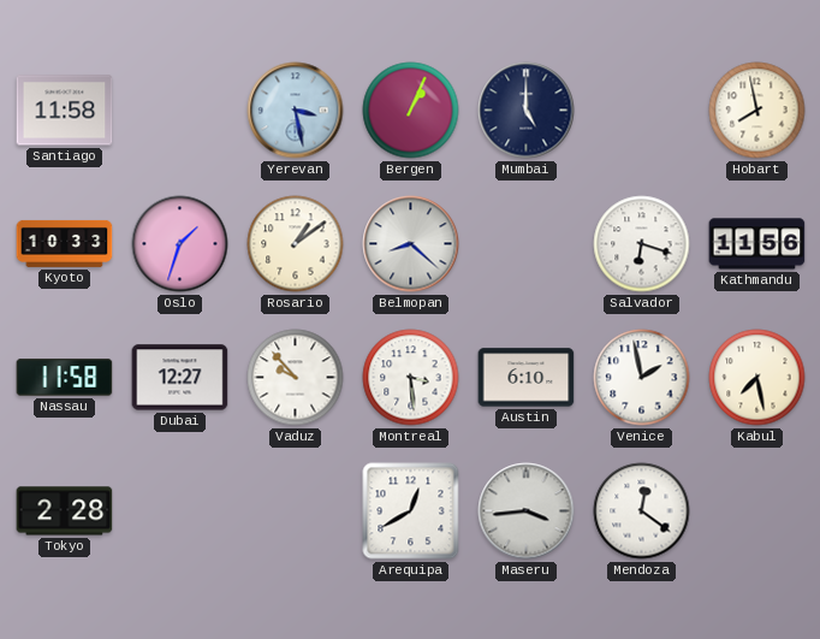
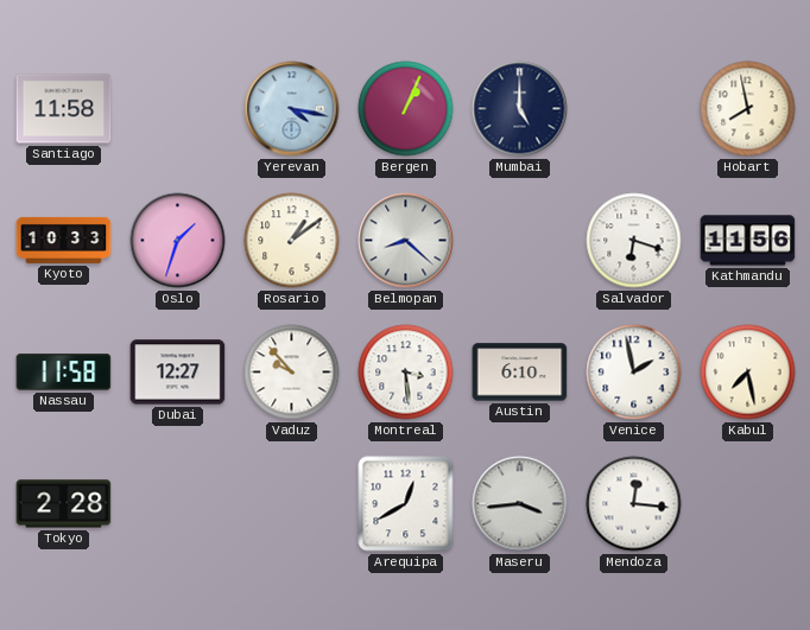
Yerevan: 3:28 -> 4:17
Mendoza: 12:21 -> 12:16
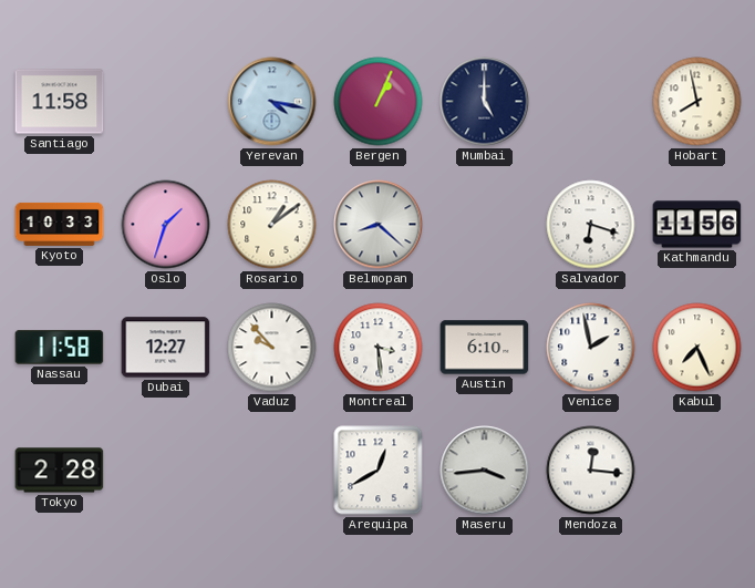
Kabul: 7:28 -> 7:26
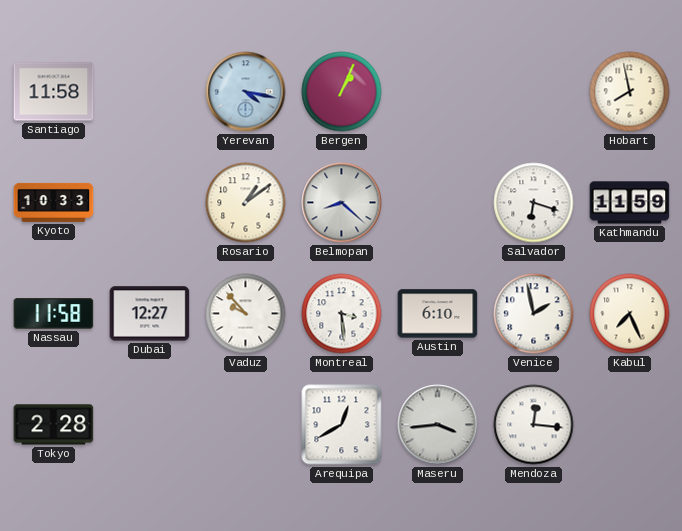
Mumbai: 5:00 -> none
Oslo: 1:33 -> none
Kathmandu: 11:56 -> 11:59
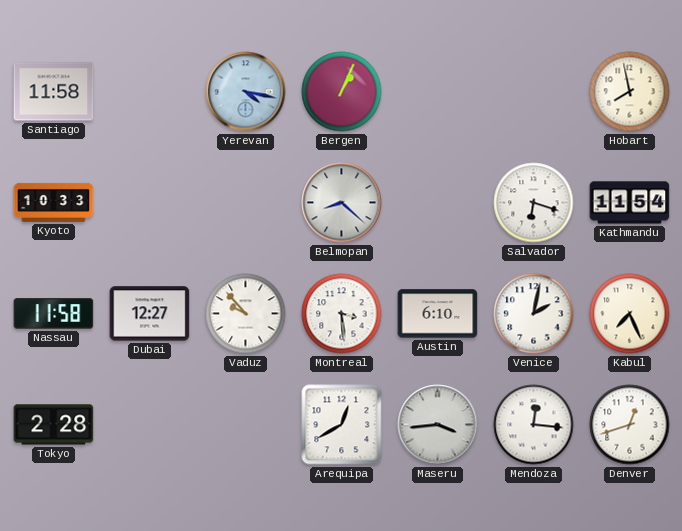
Rosario: 1:09 -> none
Kathmandu: 11:59 -> 11:54
Venice: 1:58 -> 2:02
Denver: none -> 12:42
